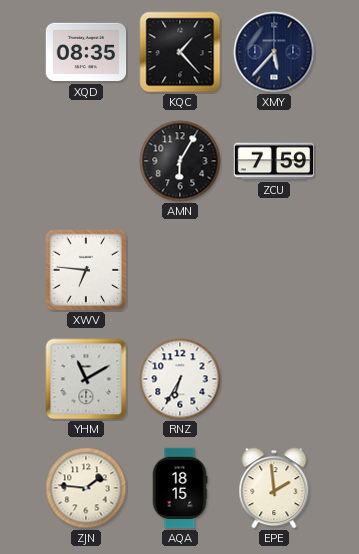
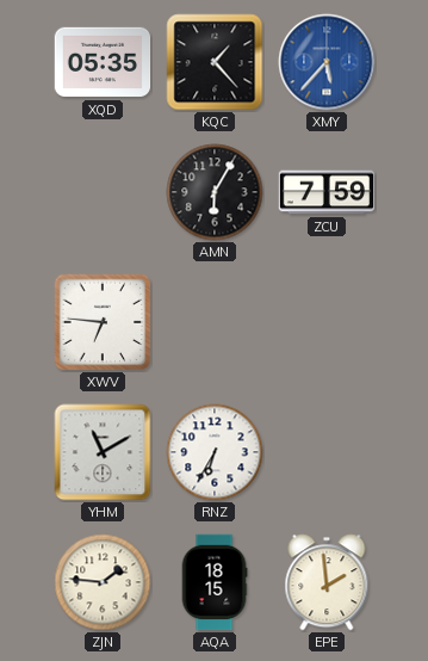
XQD: 08:35 -> 05:35
XMY dial: navy -> blue
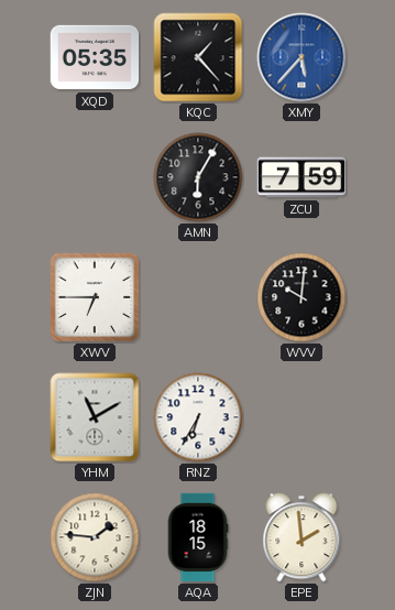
XWV: 6:46 -> 6:45
WVV: none -> 10:01
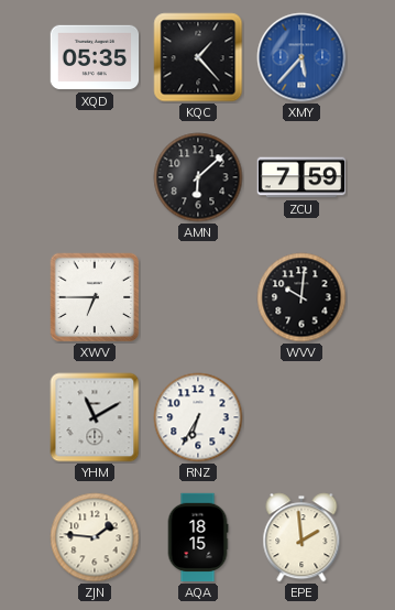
AMN: 6:05 -> 6:08
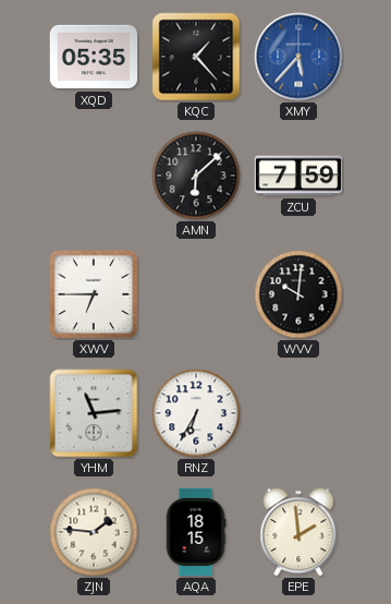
YHM: 11:10 -> 11:14
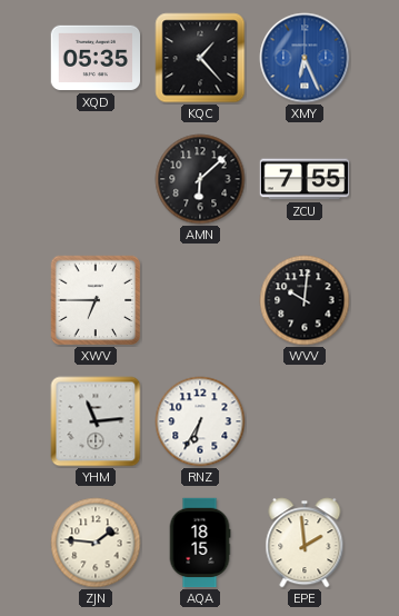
XMY: 5:37 -> 6:26
ZCU: 7:59 -> 7:55
